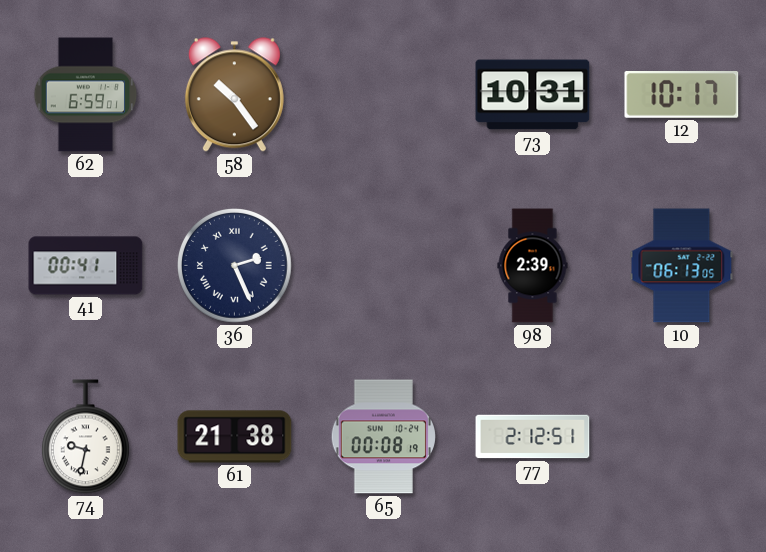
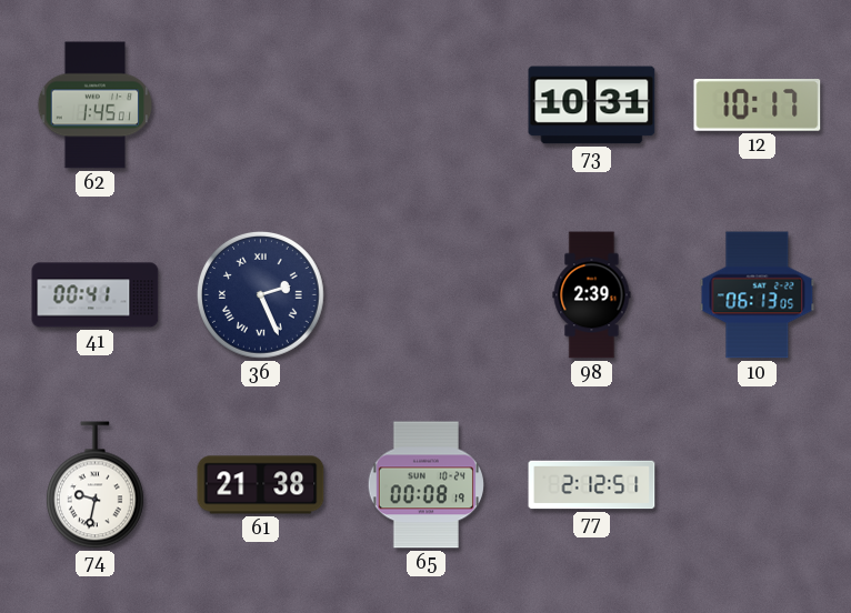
62: 6:59 -> 1:45
58: 10:24 -> none
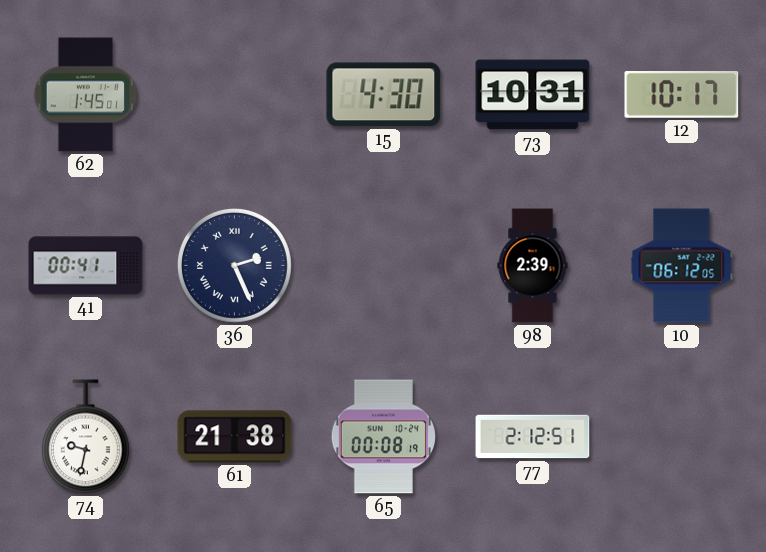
15: none -> 4:30
10: 06:13 -> 06:12
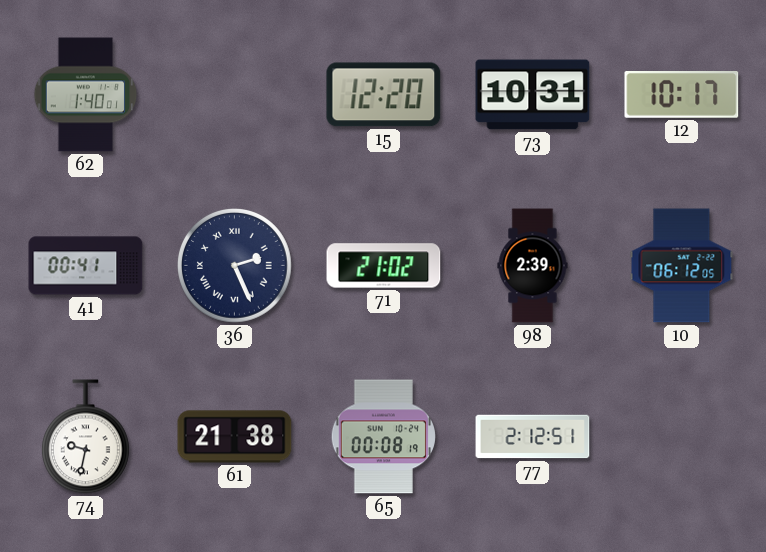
62: 1:45 -> 1:40
15: 4:30 -> 12:20
71: none -> 21:02
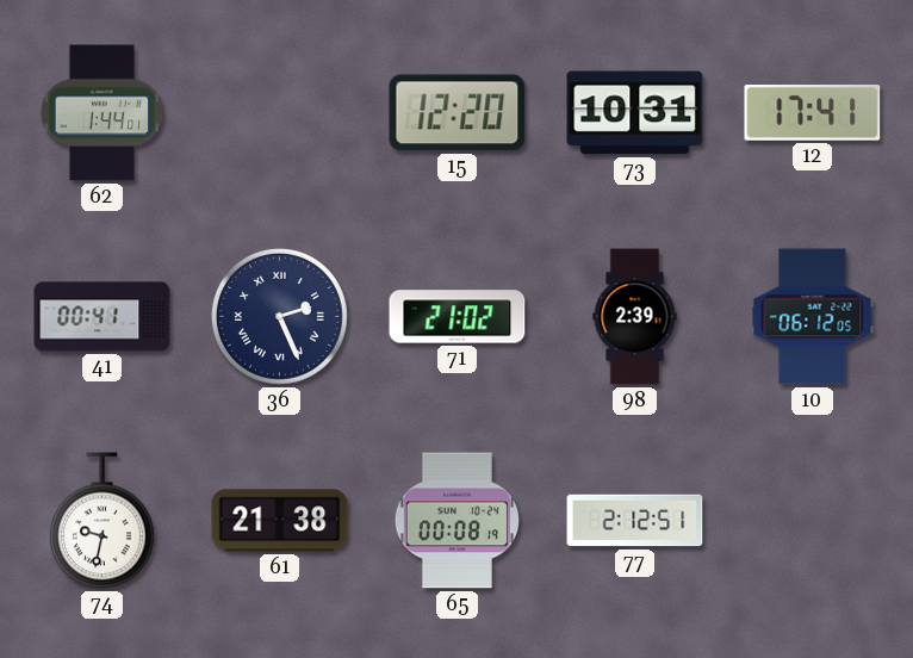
62: 1:40 -> 1:44
12: 10:17 -> 17:41
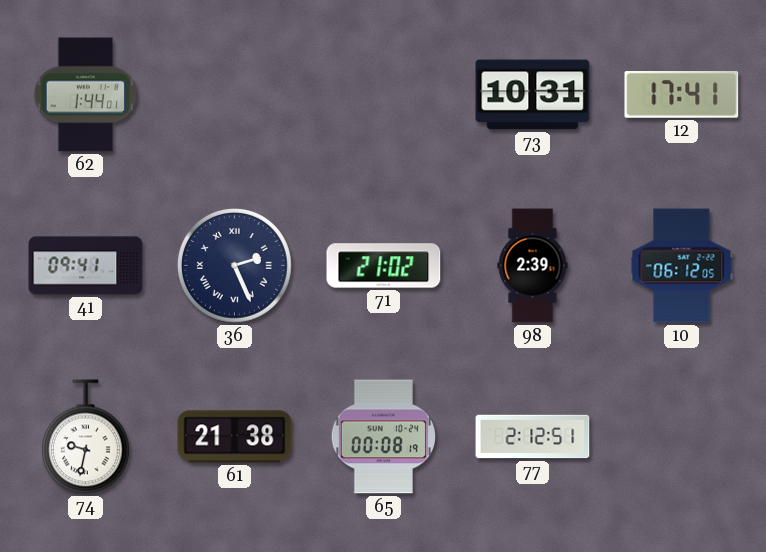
15: 12:20 -> none
41: 00:41 -> 09:41
